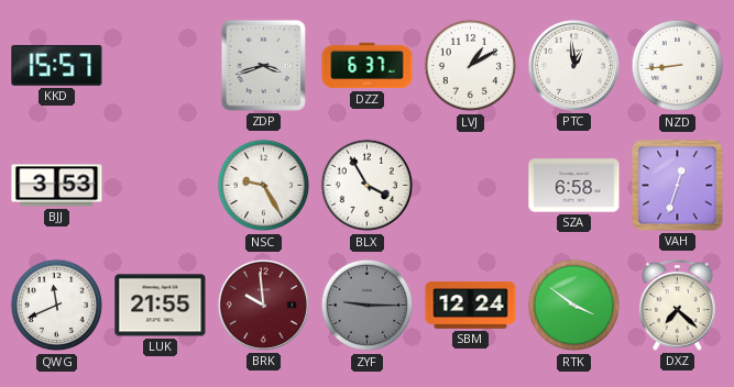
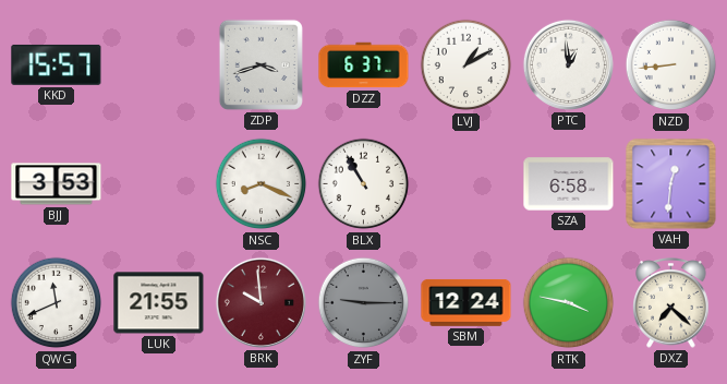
NSC: 9:25 -> 8:19
BLX: 3:55 -> 10:55
VAH: 12:33 -> 12:31
RTK: 3:51 -> 3:47
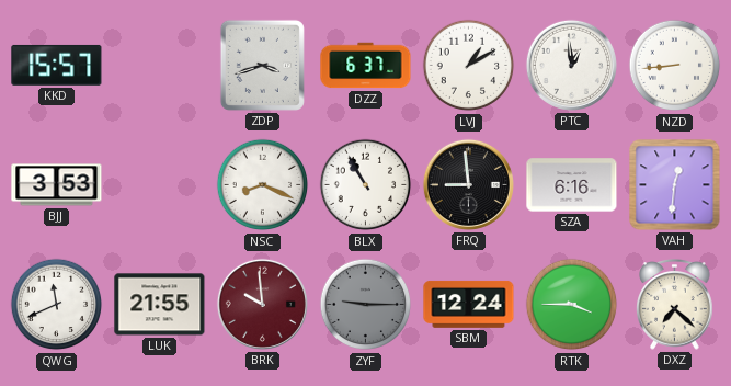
FRQ: none -> 8:59
SZA: 6:58 -> 6:16
RTK: 3:47 -> 3:45
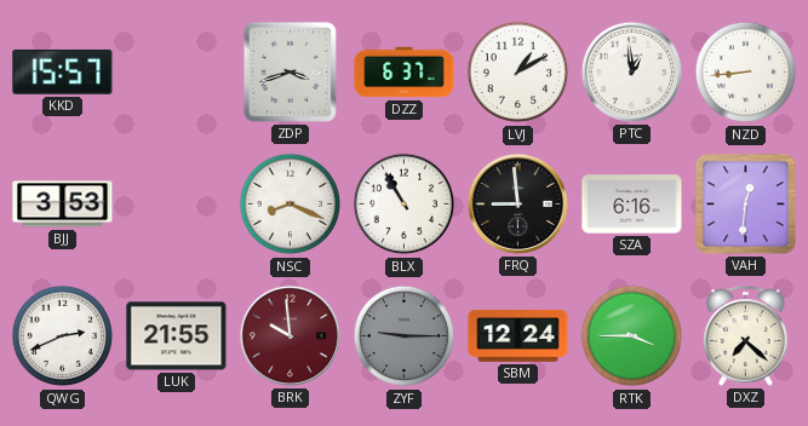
QWG: 11:41 -> 2:41
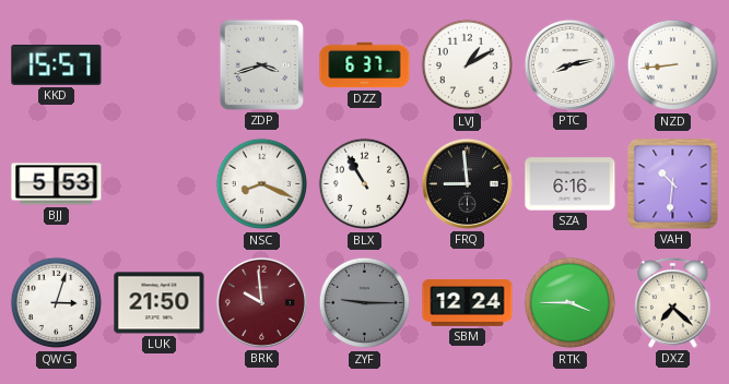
PTC: 12:59 -> 8:13
BJJ: 3:53 -> 5:53
VAH: 12:31 -> 10:31
QWG: 2:41 -> 3:03
LUK: 21:55 -> 21:50
